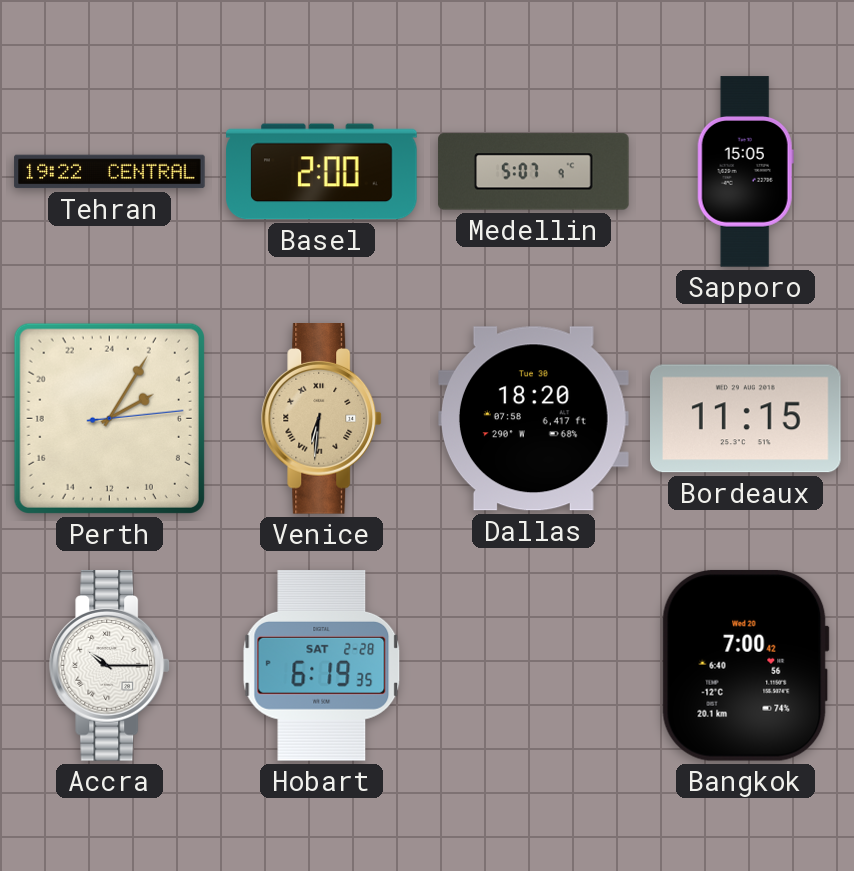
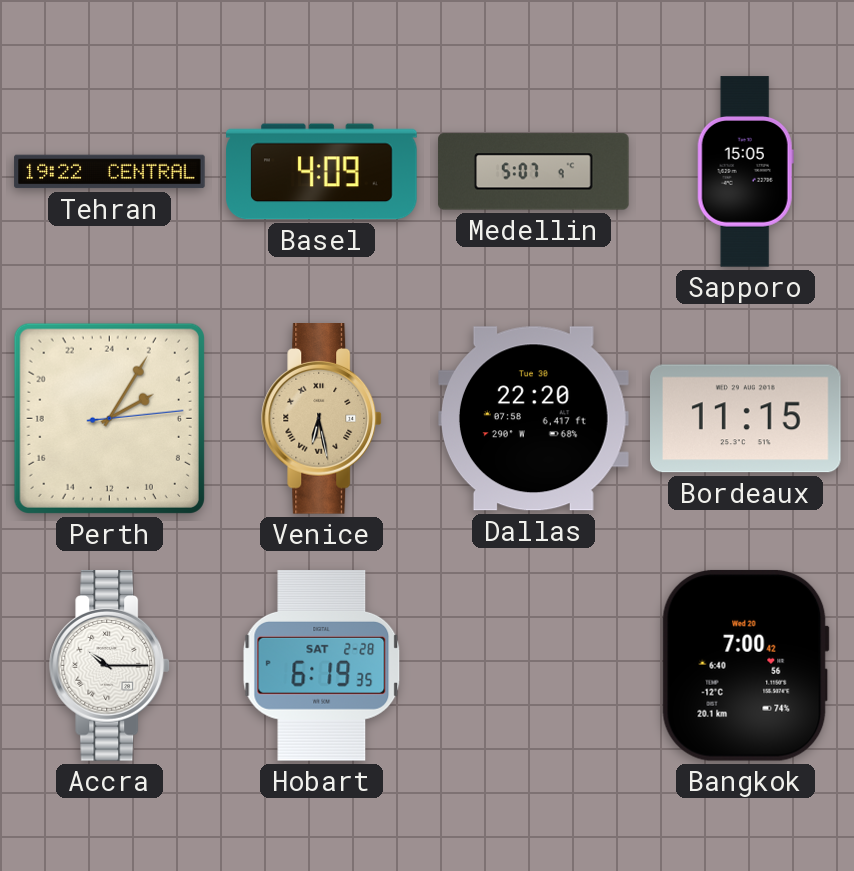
Basel: 2:00 -> 4:09
Venice: 6:31 -> 6:28
Dallas: 18:20 -> 22:20
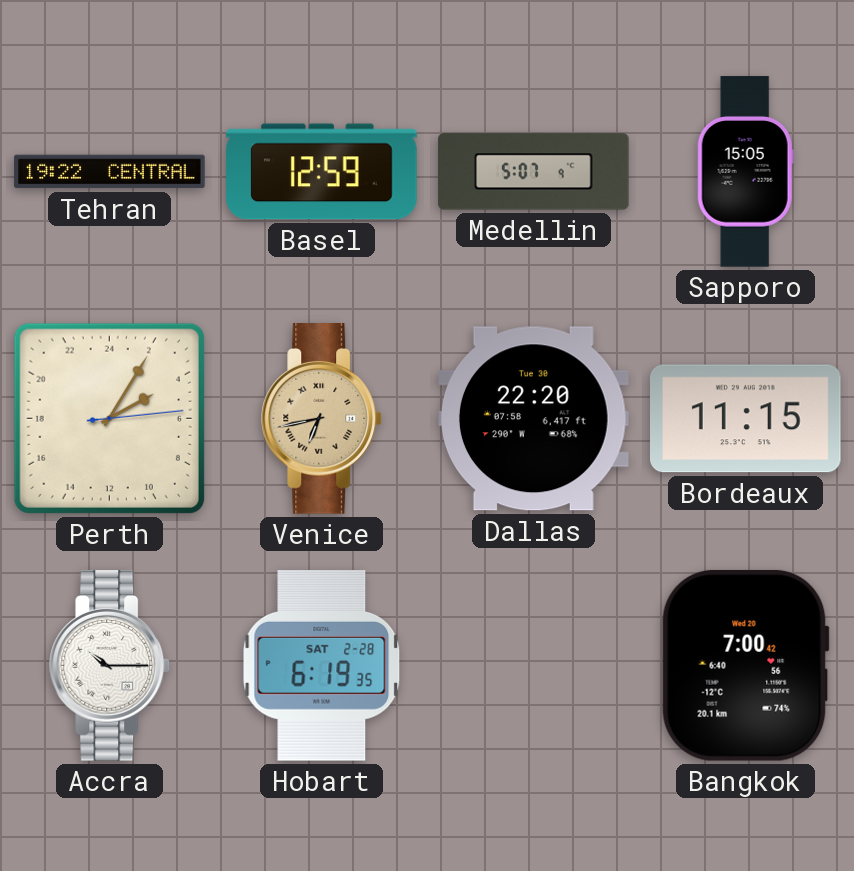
Basel: 4:09 -> 12:59
Venice: 6:28 -> 6:43
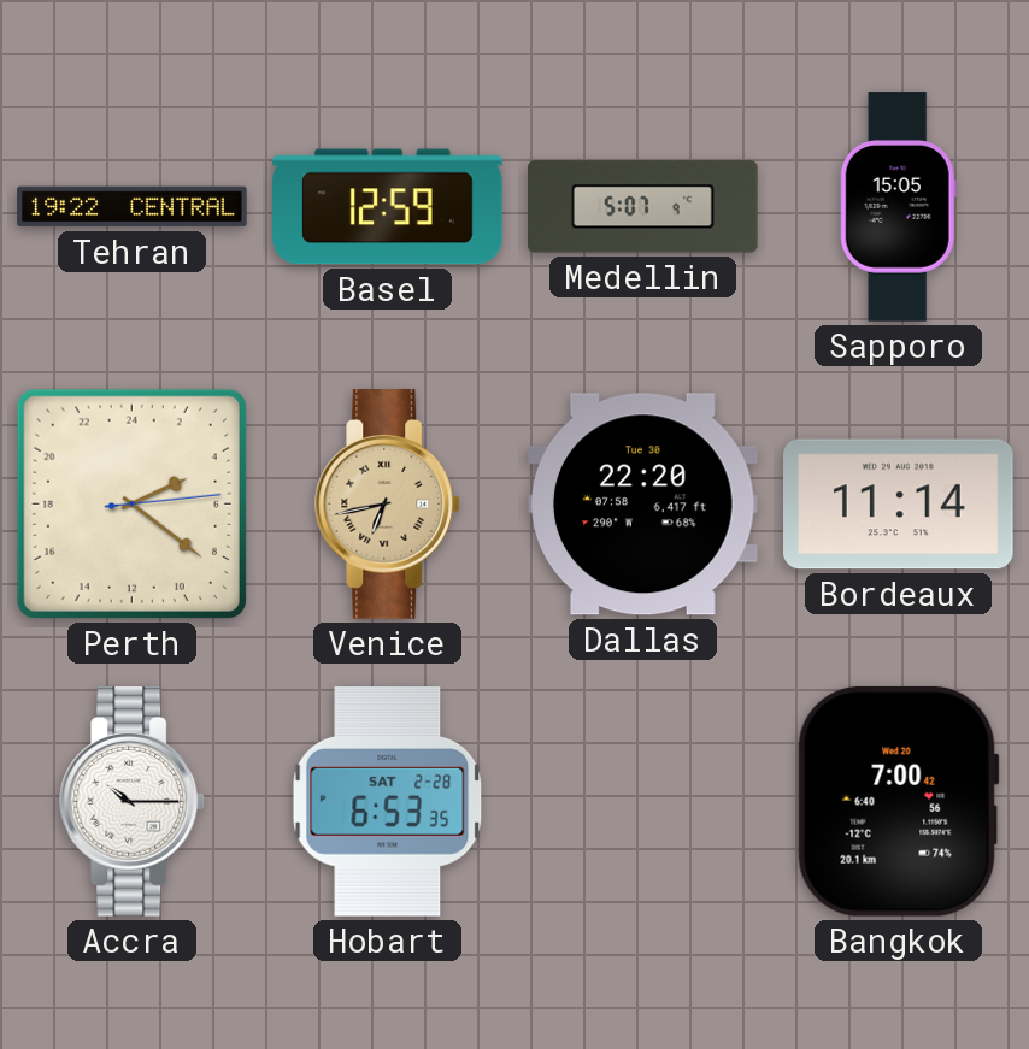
Perth: 4:05 -> 4:21
Bordeaux: 11:15 -> 11:14
Hobart: 6:19 -> 6:53
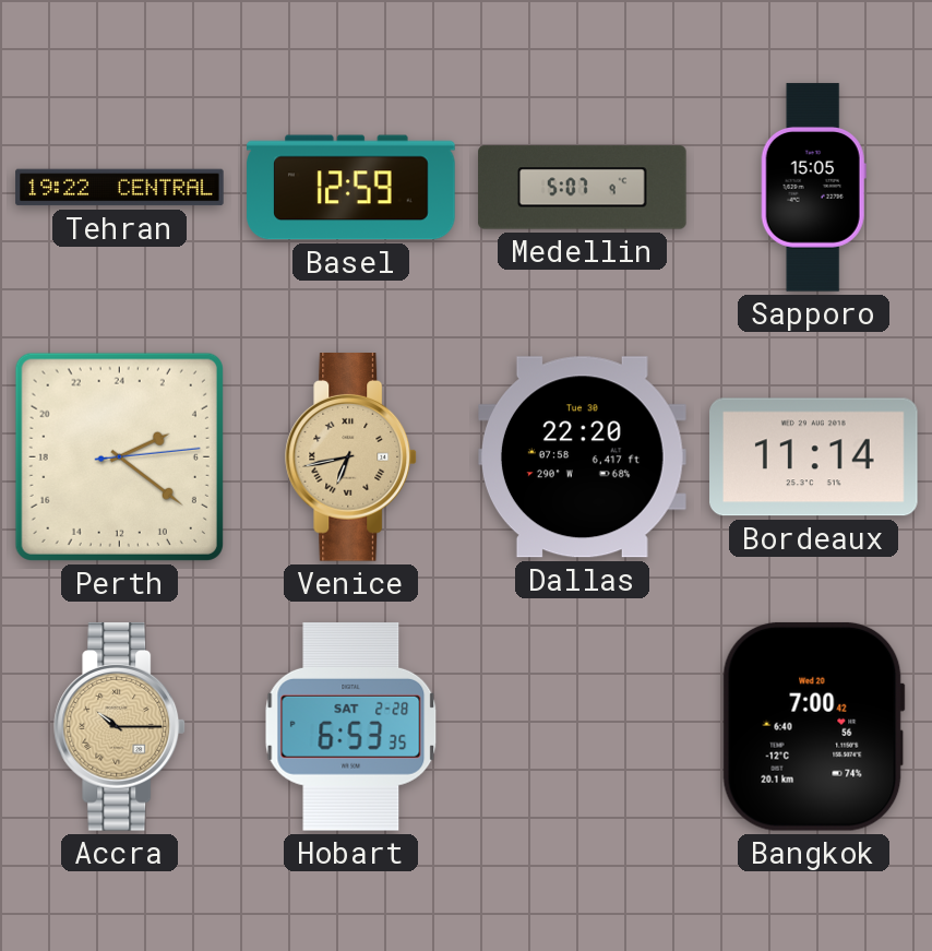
Accra dial: white -> champagne
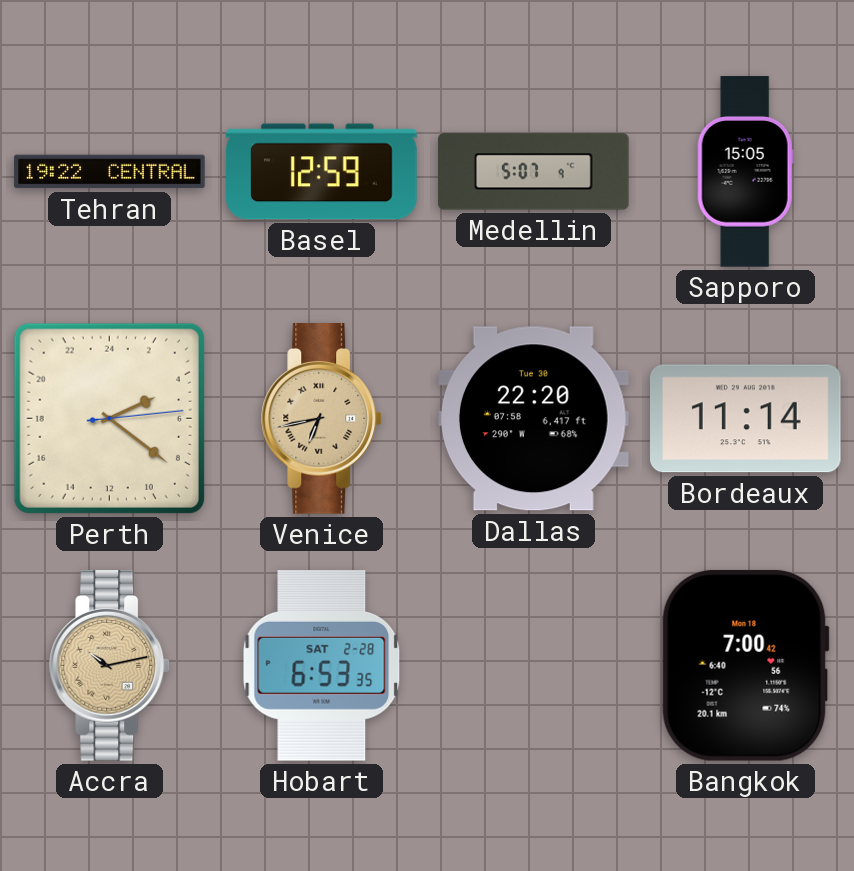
Accra: 10:15 -> 10:13
Bangkok date: Wed 20 -> Mon 18
